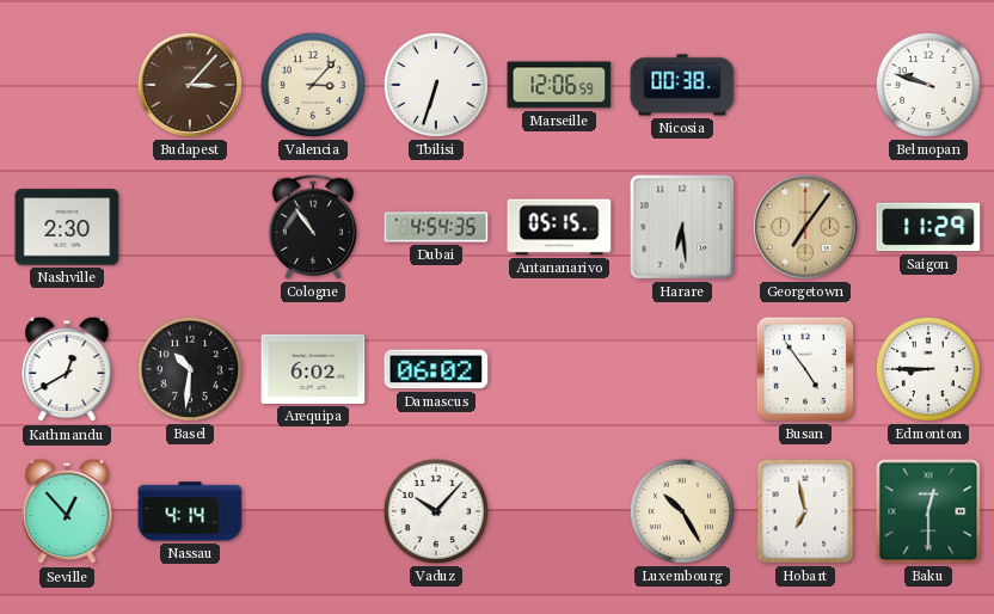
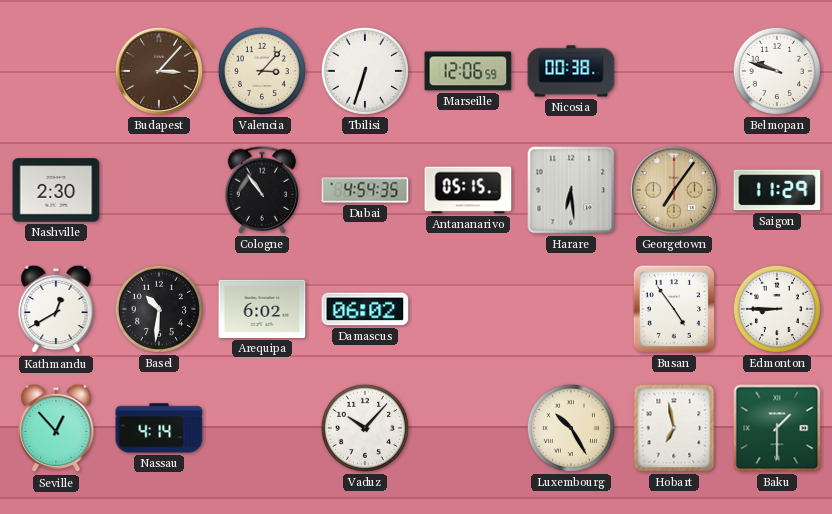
Baku: 12:30 -> 1:30
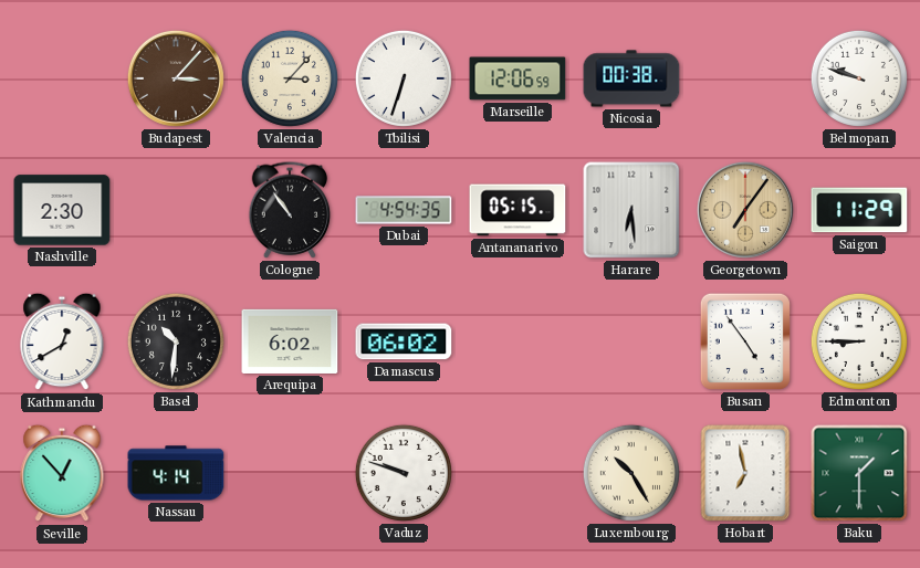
Vaduz: 10:07 -> 9:48
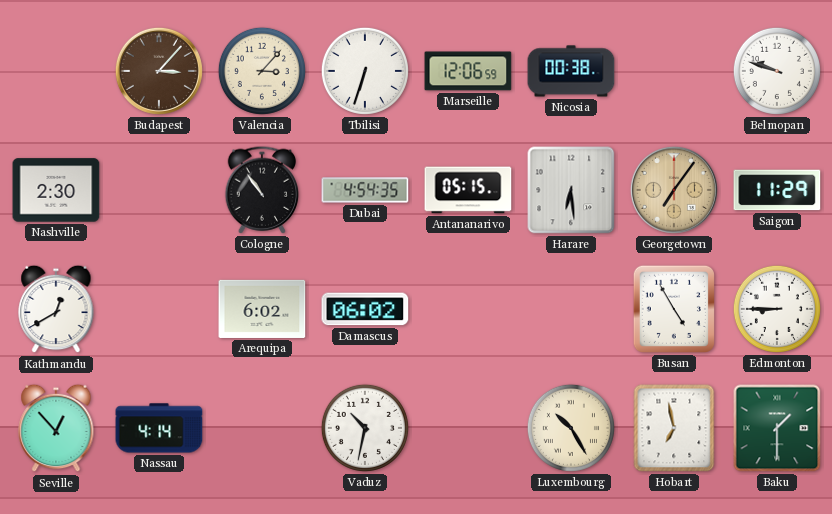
Basel: 10:31 -> none
Busan: 4:54 -> 4:55
Vaduz: 9:48 -> 10:32
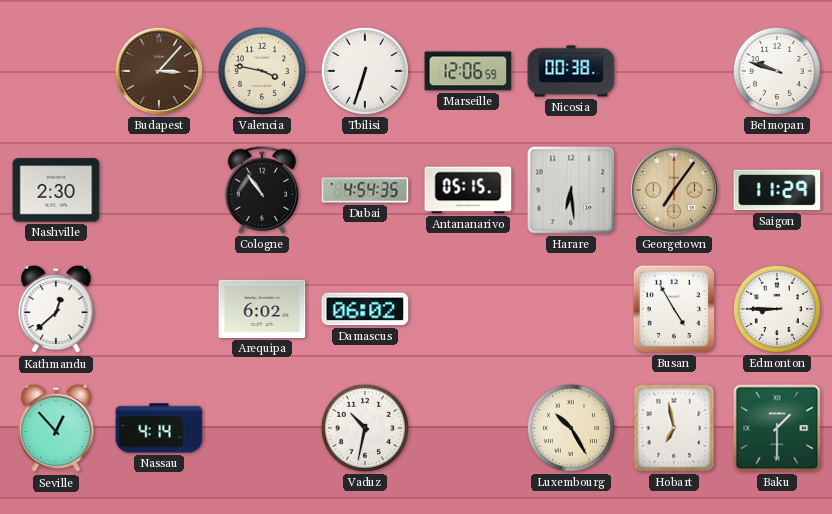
Valencia: 3:07 -> 3:47
Kathmandu: 12:40 -> 12:38
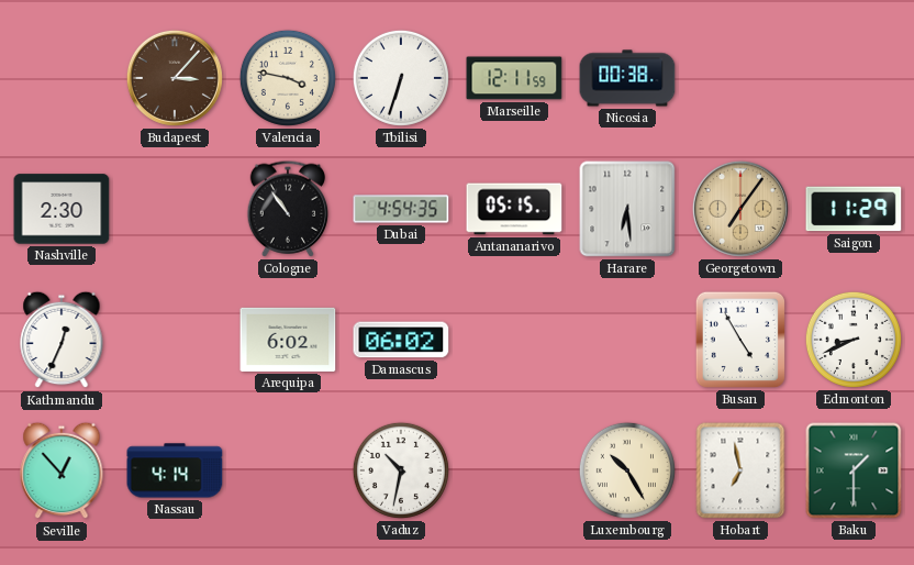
Marseille: 12:06 -> 12:11
Belmopan: 9:48 -> none
Kathmandu: 12:38 -> 12:34
Edmonton: 8:45 -> 8:41
